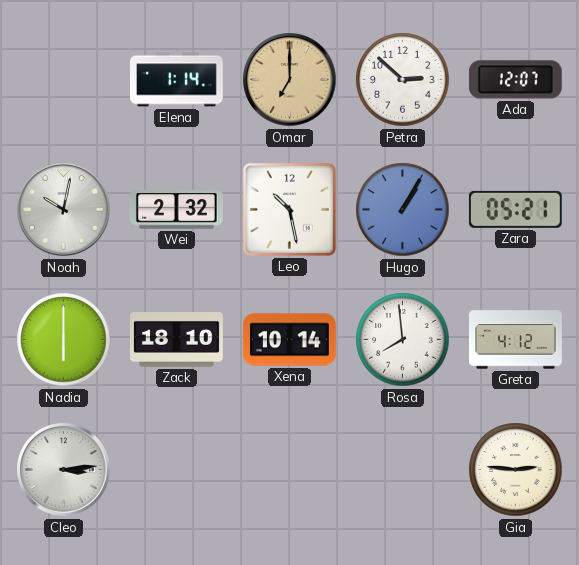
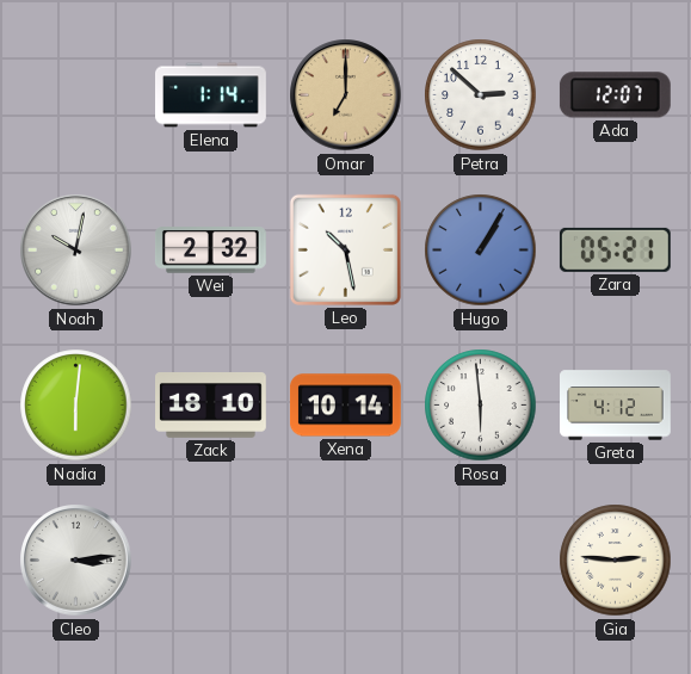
Nadia: 6:00 -> 6:01
Rosa: 7:59 -> 5:59
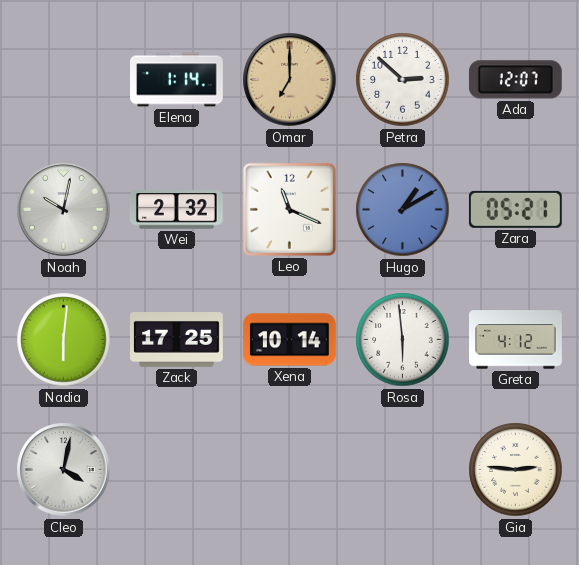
Leo: 10:28 -> 11:19
Hugo: 1:05 -> 1:10
Zack: 18:10 -> 17:25
Cleo: 3:14 -> 4:02
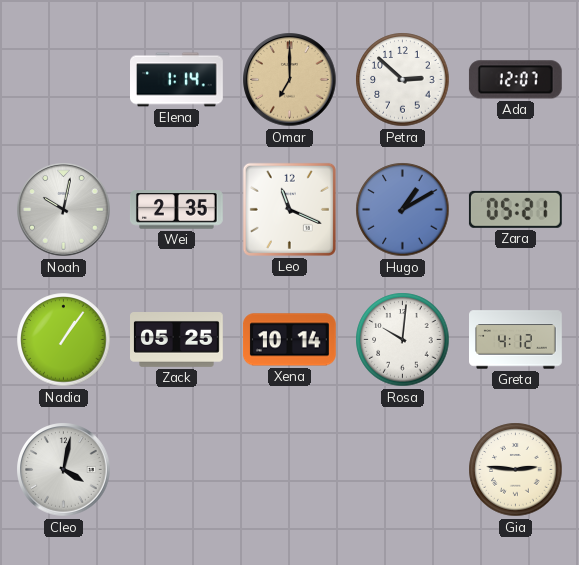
Wei: 2:32 -> 2:35
Nadia: 6:01 -> 1:06
Zack: 17:25 -> 05:25
Rosa: 5:59 -> 10:01
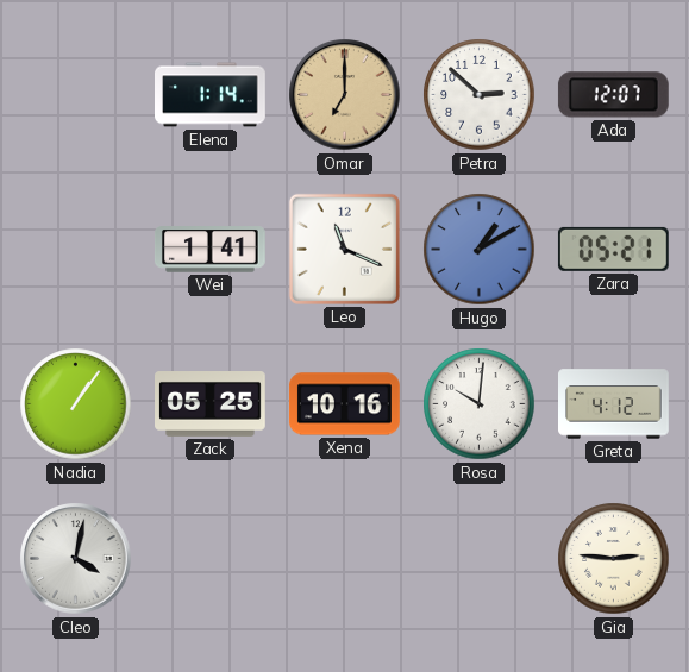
Noah: 10:02 -> none
Wei: 2:35 -> 1:41
Xena: 10:14 -> 10:16
